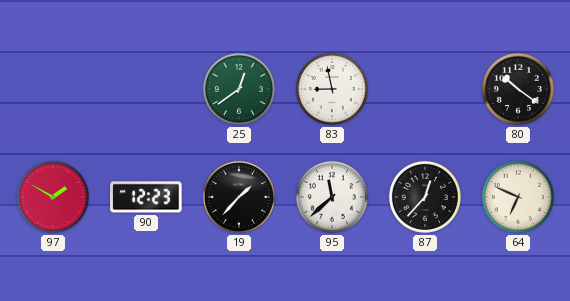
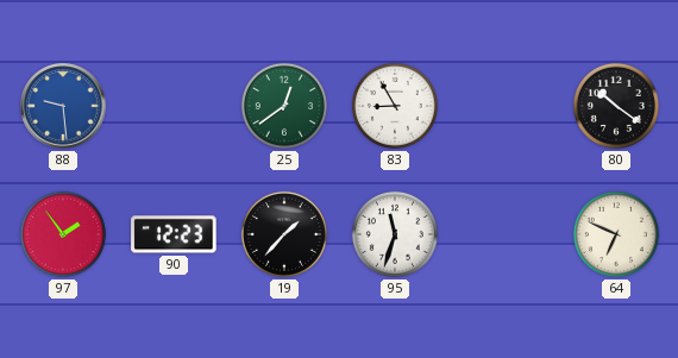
88: none -> 9:29
83: 8:58 -> 8:55
97: 1:50 -> 1:54
95: 11:38 -> 11:33
87: 12:37 -> none
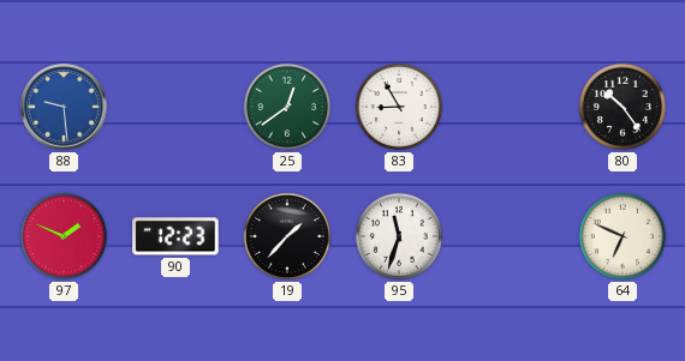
80: 10:21 -> 10:24
97: 1:54 -> 1:49
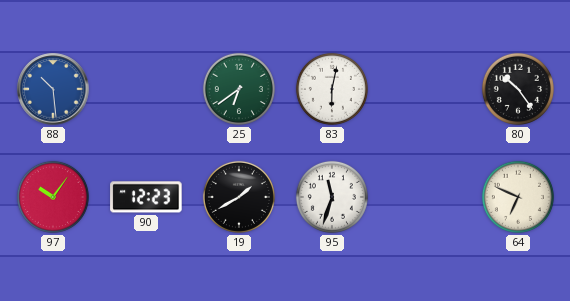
88: 9:29 -> 10:29
25: 12:39 -> 6:39
83: 8:55 -> 6:02
97: 1:49 -> 10:06
19: 1:37 -> 1:40
